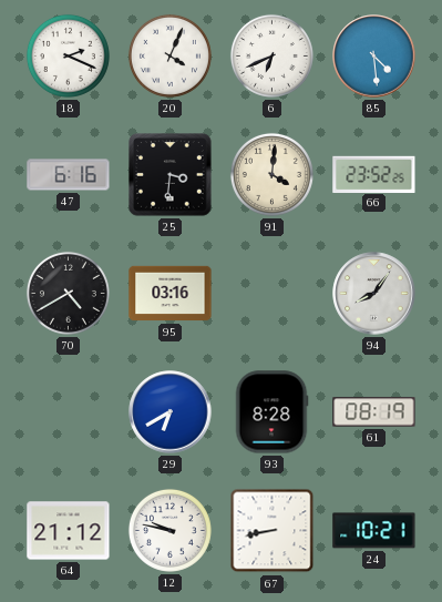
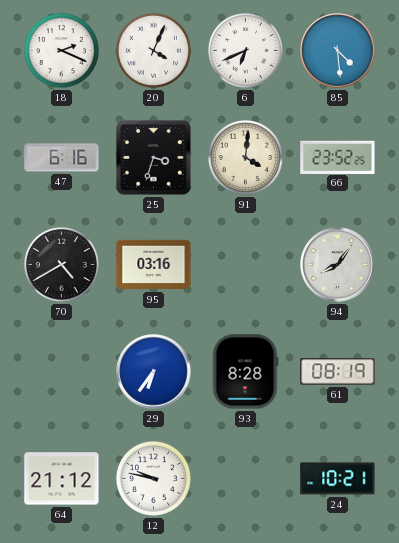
25: 3:31 -> 3:33
29: 6:40 -> 6:36
67: 8:43 -> none
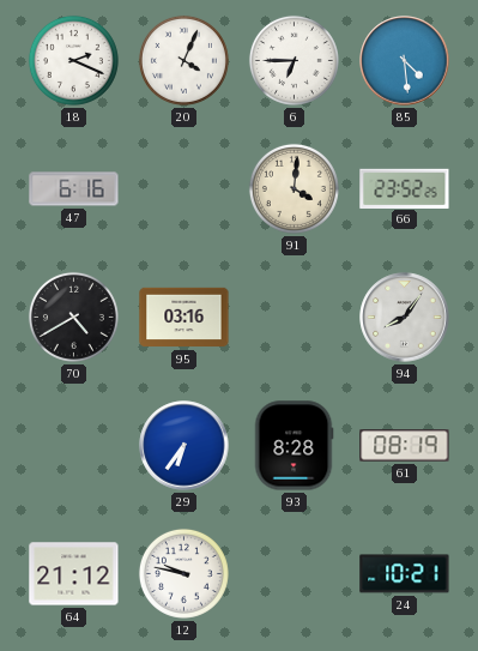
6: 6:41 -> 6:45
25: 3:33 -> none
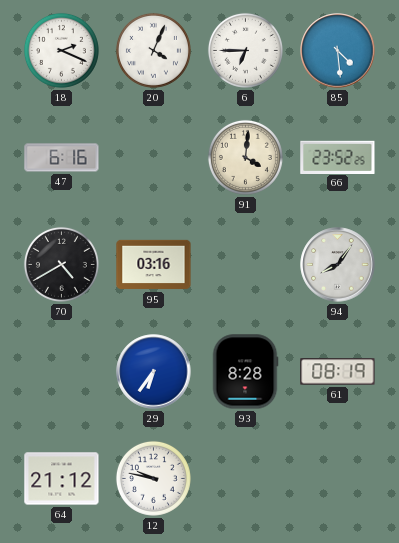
24: 10:21 -> none
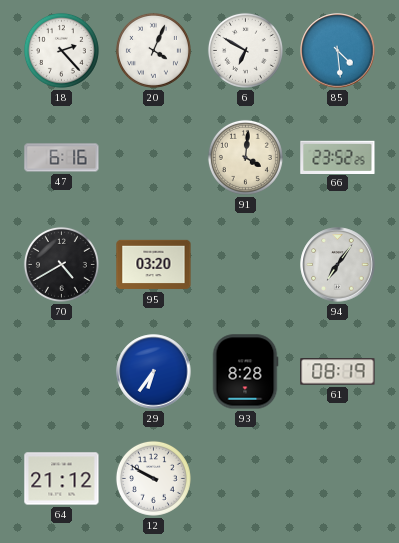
18: 2:19 -> 2:23
6: 6:45 -> 6:50
95: 03:16 -> 03:20
94: 8:06 -> 7:06
12: 9:47 -> 9:50
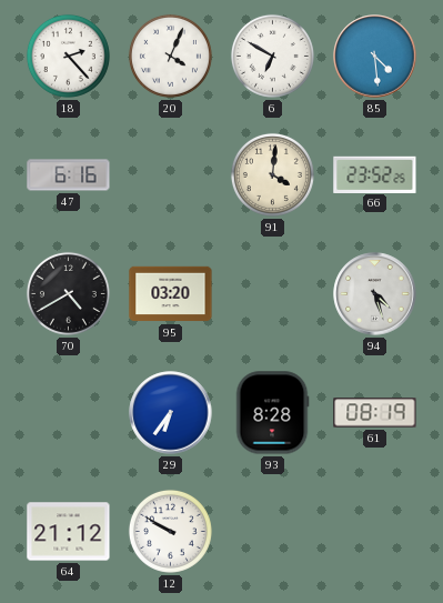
94: 7:06 -> 4:27
